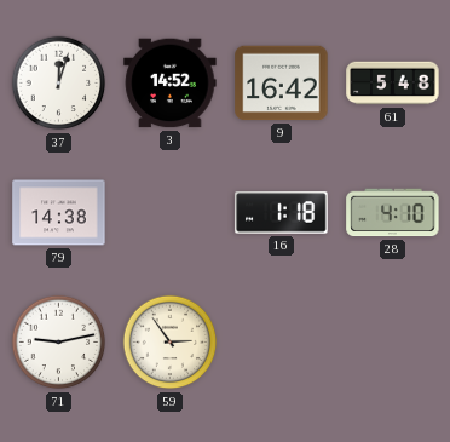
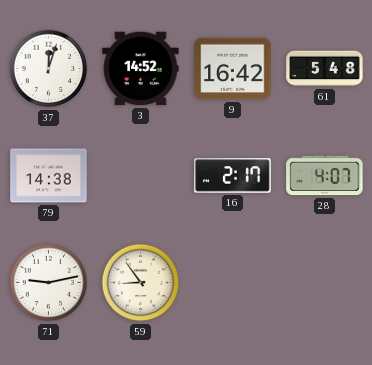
16: 1:18 -> 2:17
28: 4:10 -> 4:07
59: 2:54 -> 8:54
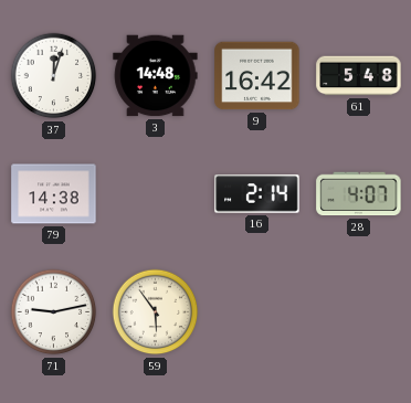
3: 14:52 -> 14:48
16: 2:17 -> 2:14
59: 8:54 -> 5:54
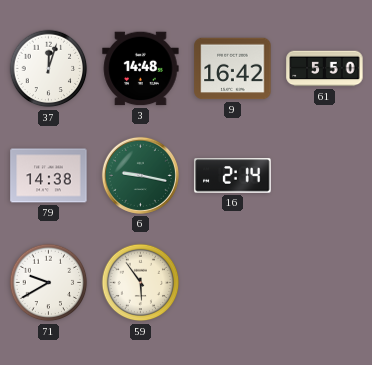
61: 5:48 -> 5:50
6: none -> 9:17
28: 4:07 -> none
71: 9:13 -> 9:40
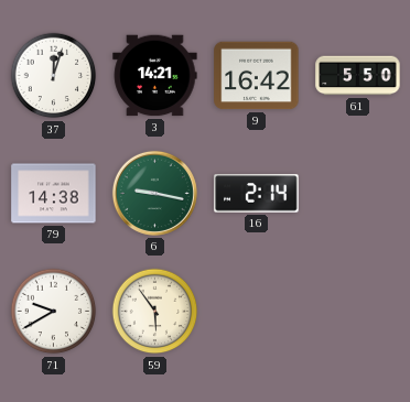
3: 14:48 -> 14:21
